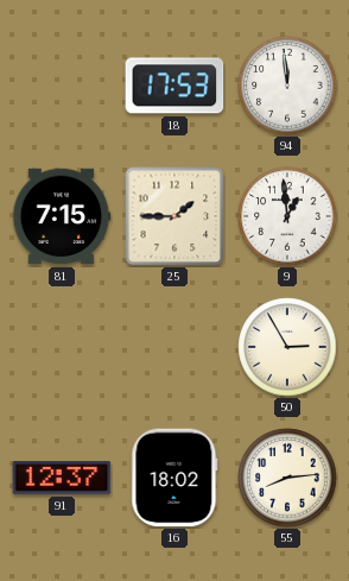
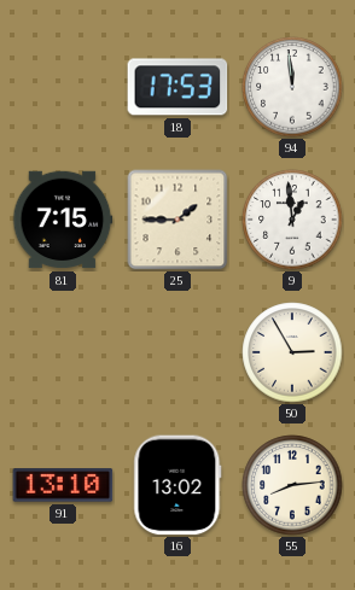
91: 12:37 -> 13:10
16: 18:02 -> 13:02
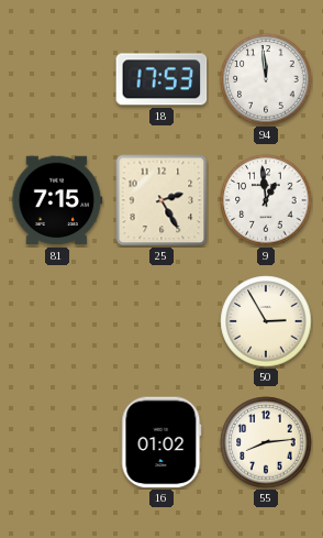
25: 1:45 -> 2:25
91: 13:10 -> none
16: 13:02 -> 01:02
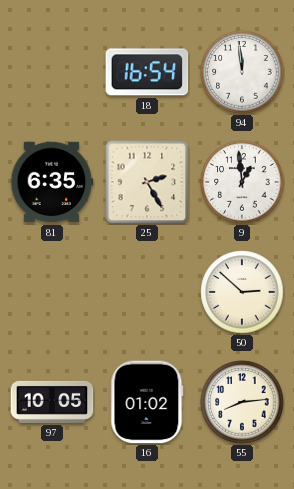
18: 17:53 -> 16:54
81: 7:15 -> 6:35
50: 2:55 -> 2:52
97: none -> 10:05
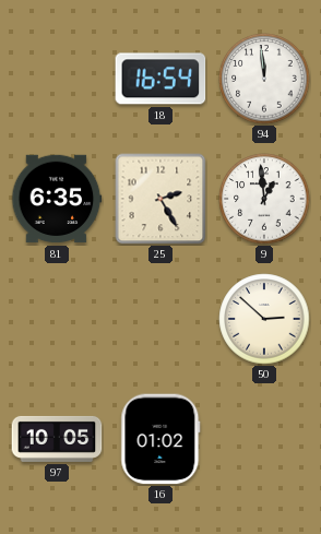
55: 8:14 -> none
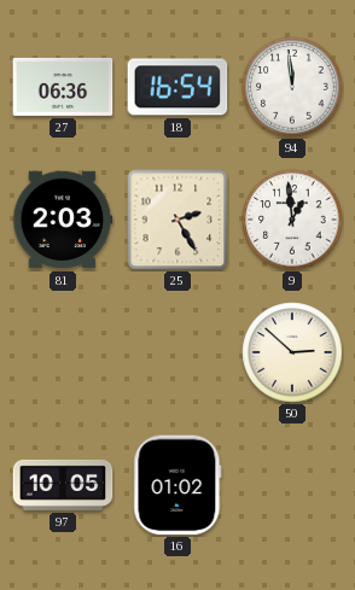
27: none -> 06:36
81: 6:35 -> 2:03
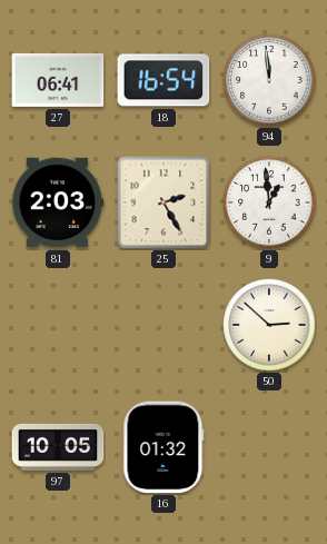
27: 06:36 -> 06:41
16: 01:02 -> 01:32
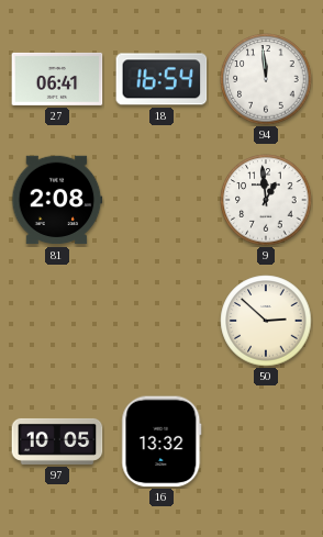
81: 2:03 -> 2:08
25: 2:25 -> none
16: 01:32 -> 13:32
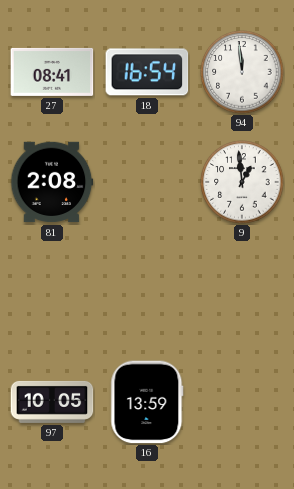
27: 06:41 -> 08:41
50: 2:52 -> none
16: 13:32 -> 13:59
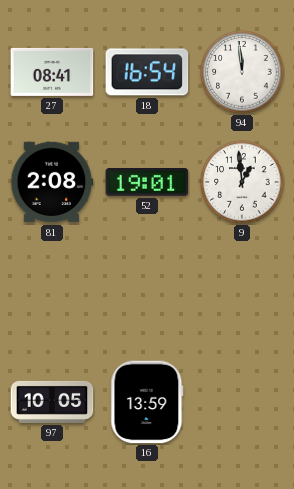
52: none -> 19:01
